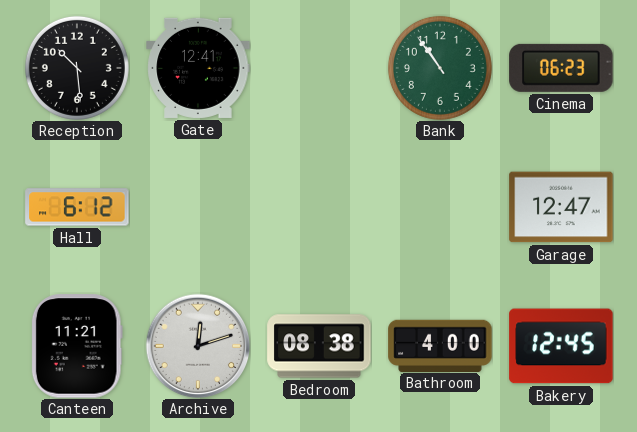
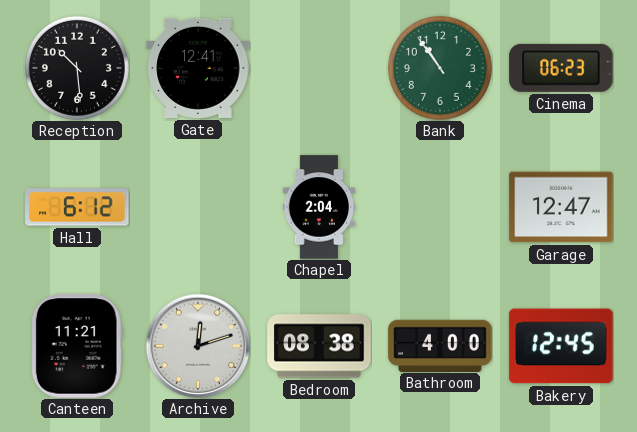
Chapel: none -> 2:04
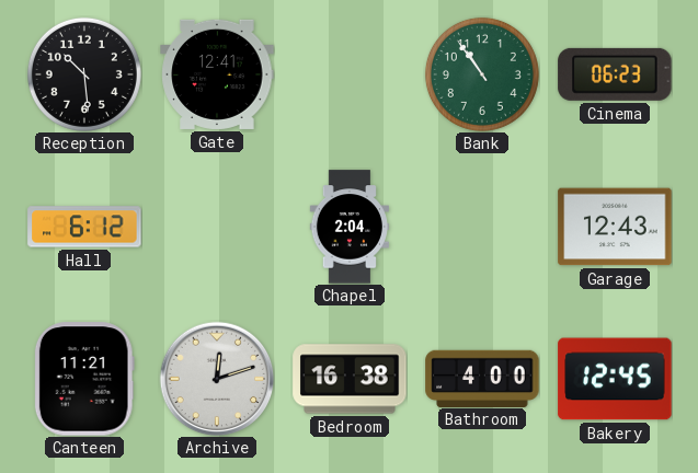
Garage: 12:47 -> 12:43
Bedroom: 08:38 -> 16:38
